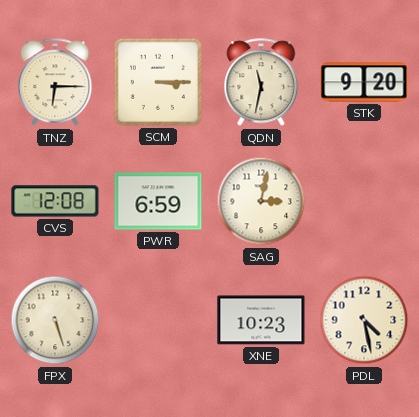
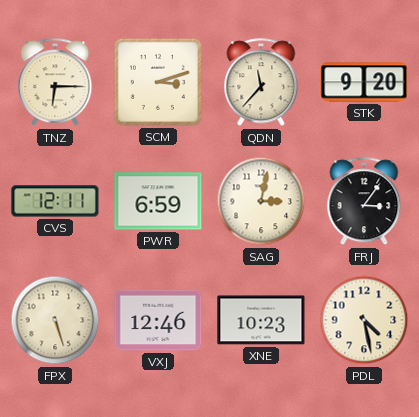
SCM: 3:15 -> 3:12
QDN: 11:32 -> 11:37
CVS: 12:08 -> 12:11
FRJ: none -> 3:06
VXJ: none -> 12:46
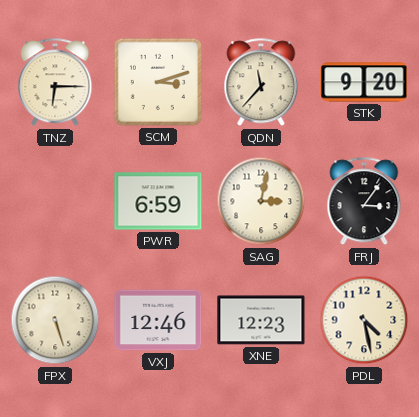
CVS: 12:11 -> none
XNE: 10:23 -> 12:23
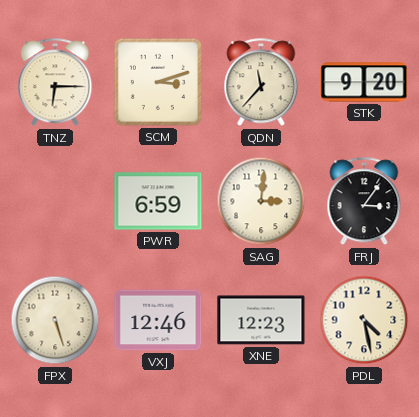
SAG: 3:02 -> 3:01
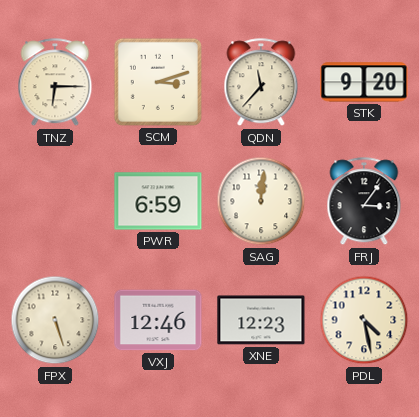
SAG: 3:01 -> 12:01
